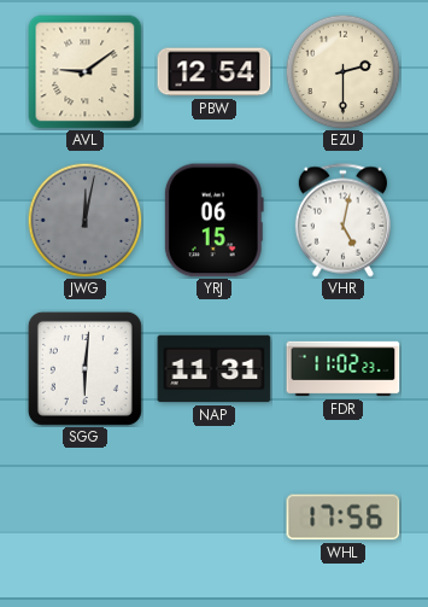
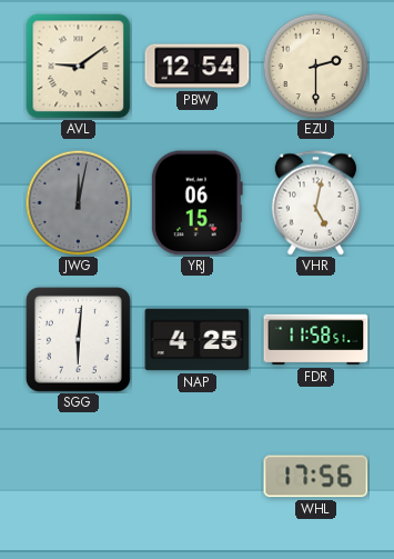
NAP: 11:31 -> 4:25
FDR: 11:02 -> 11:58
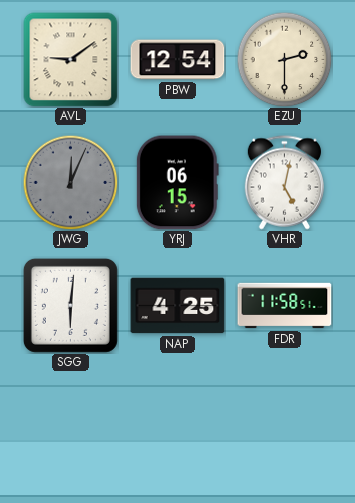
JWG: 12:02 -> 12:04
WHL: 17:56 -> none
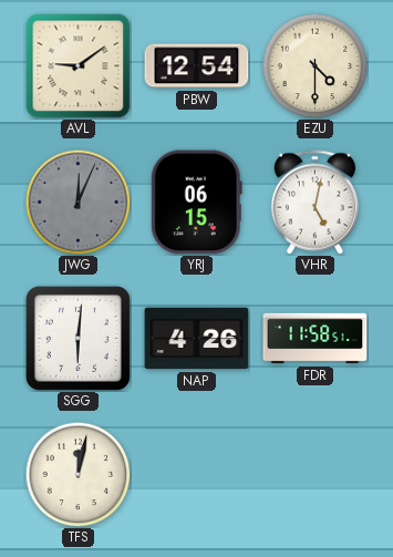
EZU: 2:30 -> 4:30
NAP: 4:25 -> 4:26
TFS: none -> 12:02
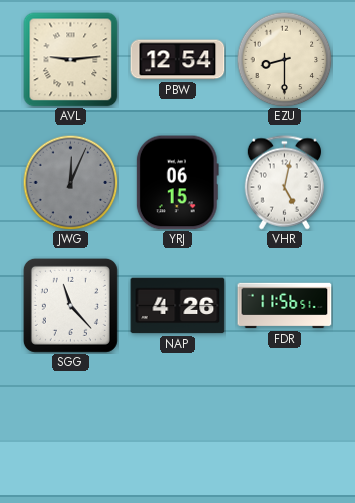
AVL: 9:09 -> 9:14
EZU: 4:30 -> 8:30
SGG: 6:01 -> 11:23
FDR: 11:58 -> 11:56
TFS: 12:02 -> none
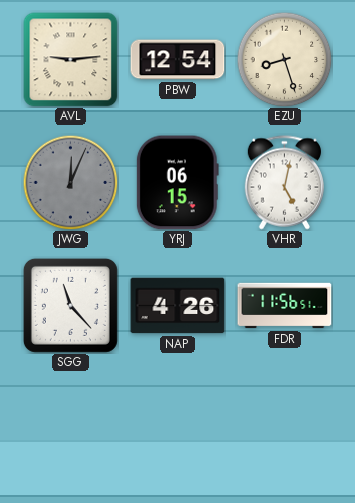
EZU: 8:30 -> 8:27
